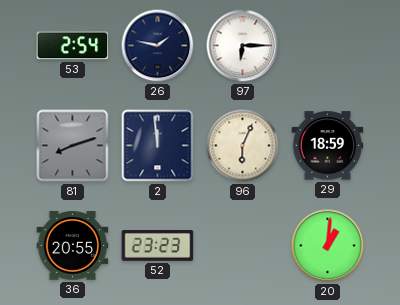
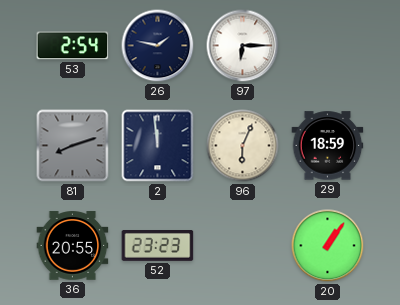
20: 1:01 -> 1:06
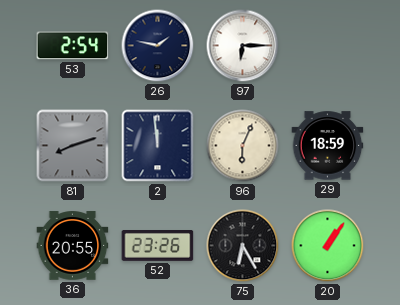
52: 23:23 -> 23:26
75: none -> 6:25
